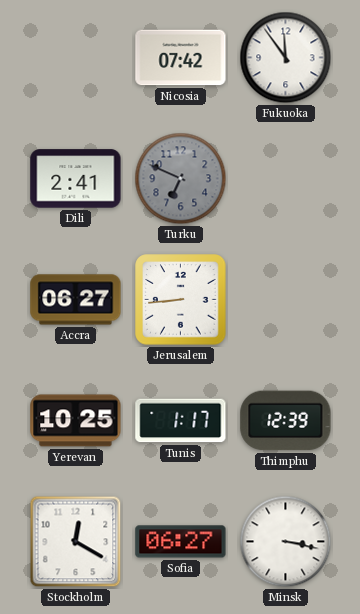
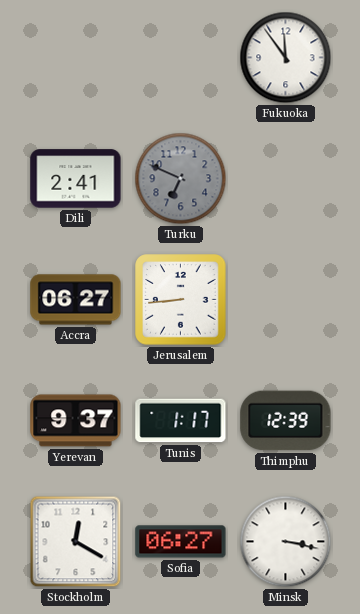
Nicosia: 07:42 -> none
Yerevan: 10:25 -> 9:37
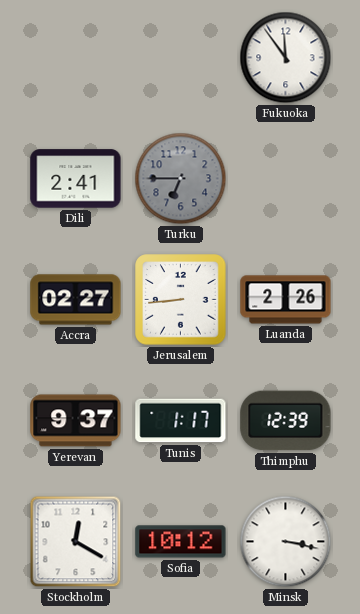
Turku: 6:49 -> 6:45
Accra: 06:27 -> 02:27
Luanda: none -> 2:26
Sofia: 06:27 -> 10:12
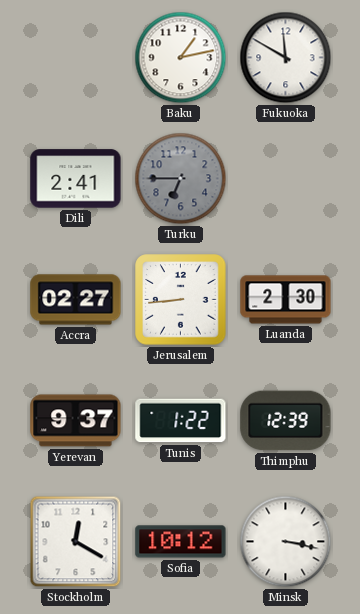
Baku: none -> 1:13
Fukuoka: 11:54 -> 11:50
Luanda: 2:26 -> 2:30
Tunis: 1:17 -> 1:22
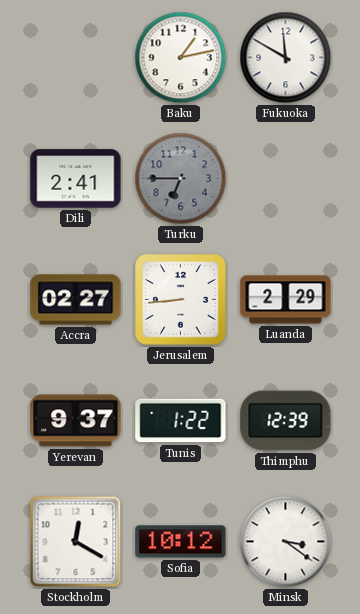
Luanda: 2:30 -> 2:29
Minsk: 3:17 -> 3:21
